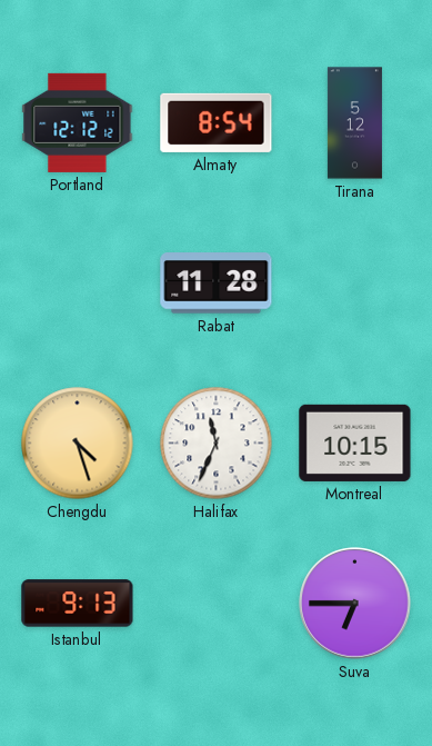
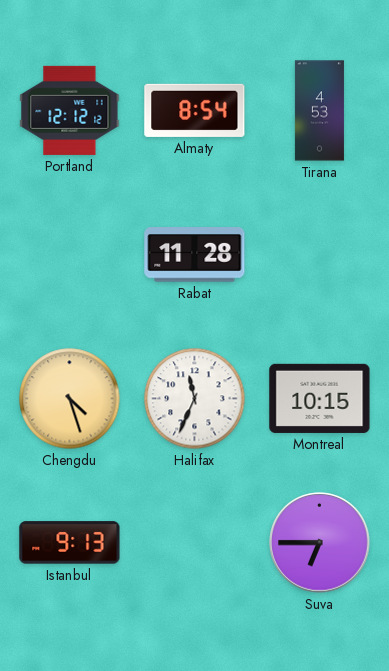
Tirana: 5:12 -> 4:53
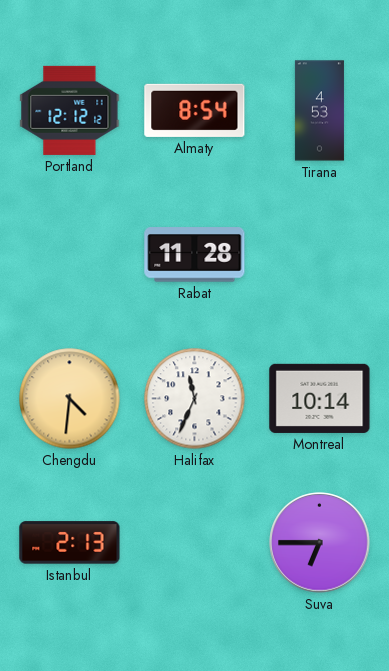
Chengdu: 4:27 -> 4:31
Montreal: 10:15 -> 10:14
Istanbul: 9:13 -> 2:13
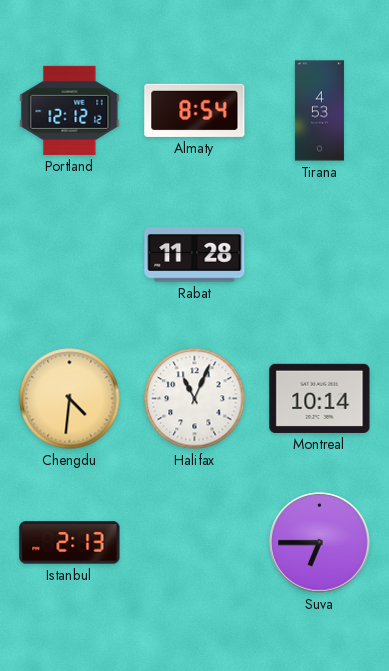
Halifax: 11:34 -> 11:04
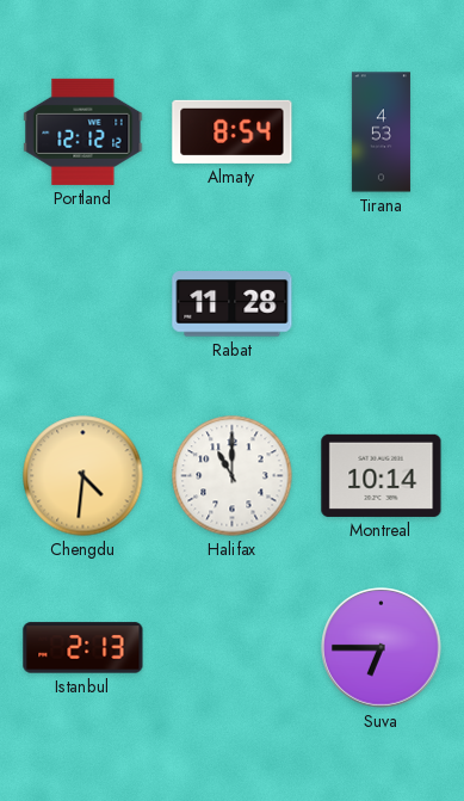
Halifax: 11:04 -> 11:00
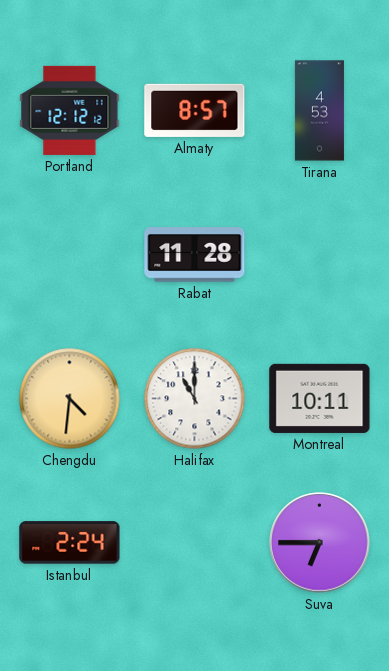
Almaty: 8:54 -> 8:57
Montreal: 10:14 -> 10:11
Istanbul: 2:13 -> 2:24
